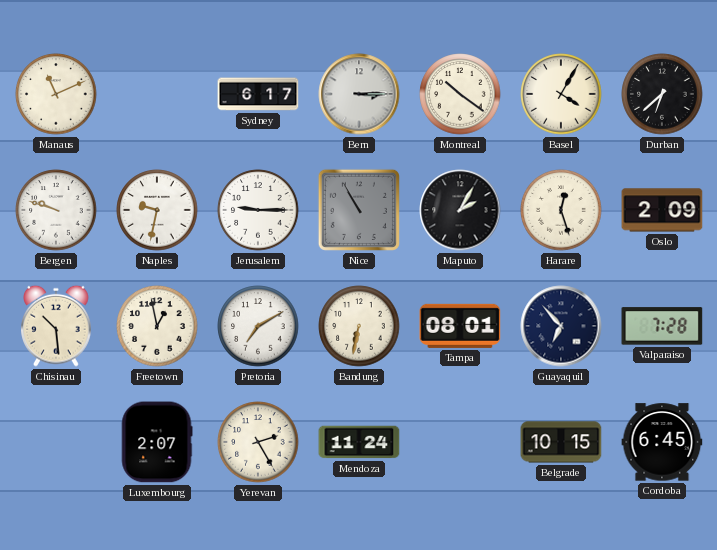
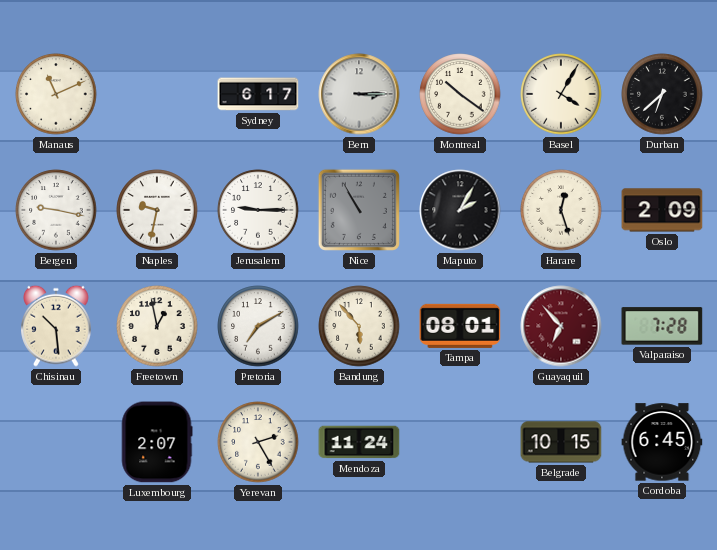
Bergen: 9:48 -> 9:17
Bandung: 6:32 -> 5:53
Guayaquil dial: navy -> burgundy
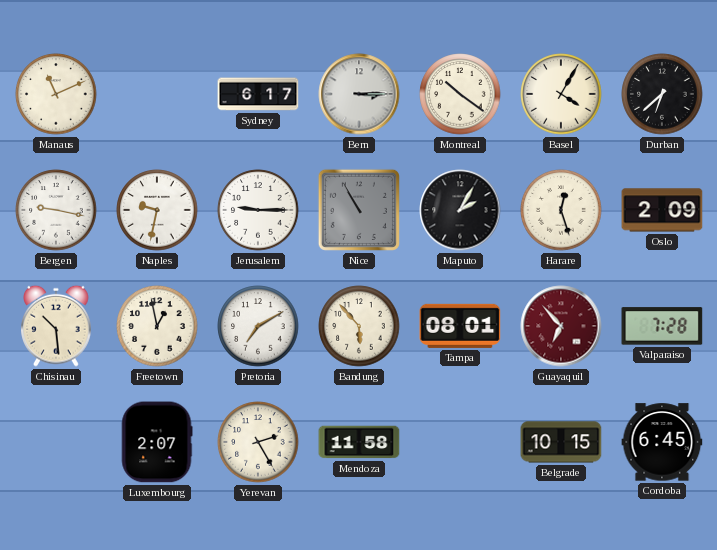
Mendoza: 11:24 -> 11:58
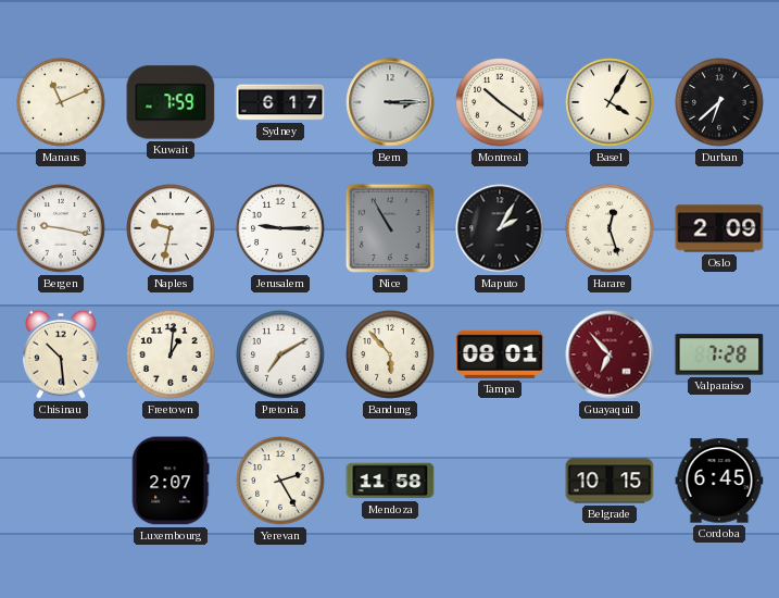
Kuwait: none -> 7:59
Freetown: 12:58 -> 1:01
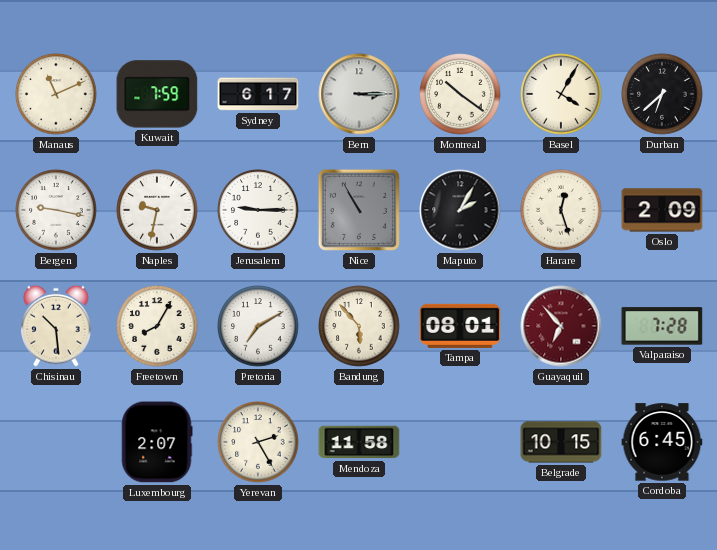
Freetown: 1:01 -> 8:05
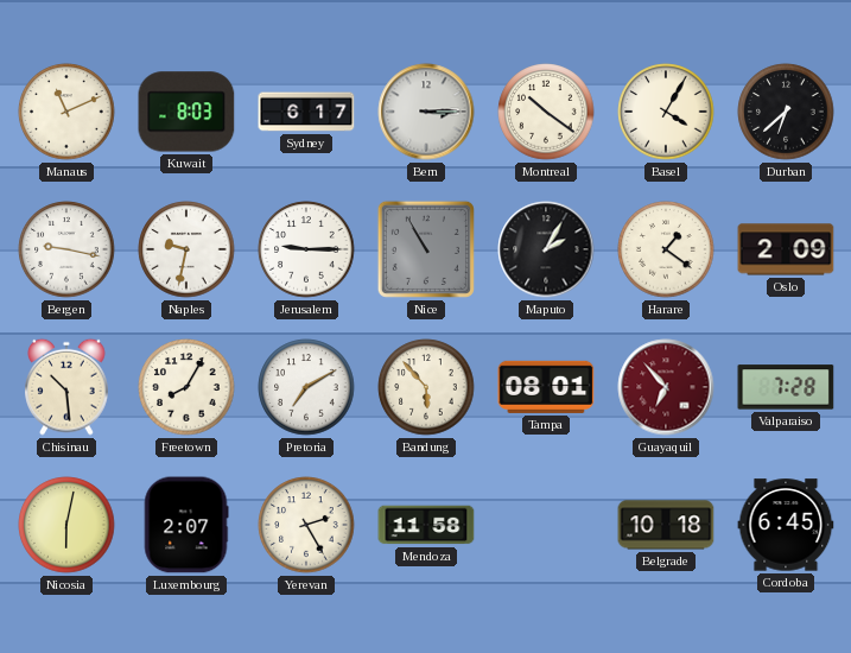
Kuwait: 7:59 -> 8:03
Harare: 12:27 -> 1:21
Nicosia: none -> 6:02
Belgrade: 10:15 -> 10:18
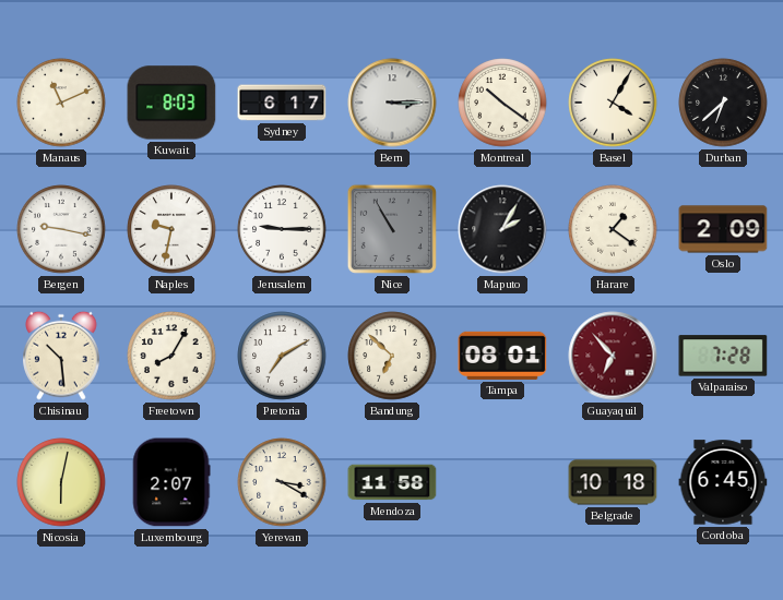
Bandung: 5:53 -> 6:52
Yerevan: 2:25 -> 3:20
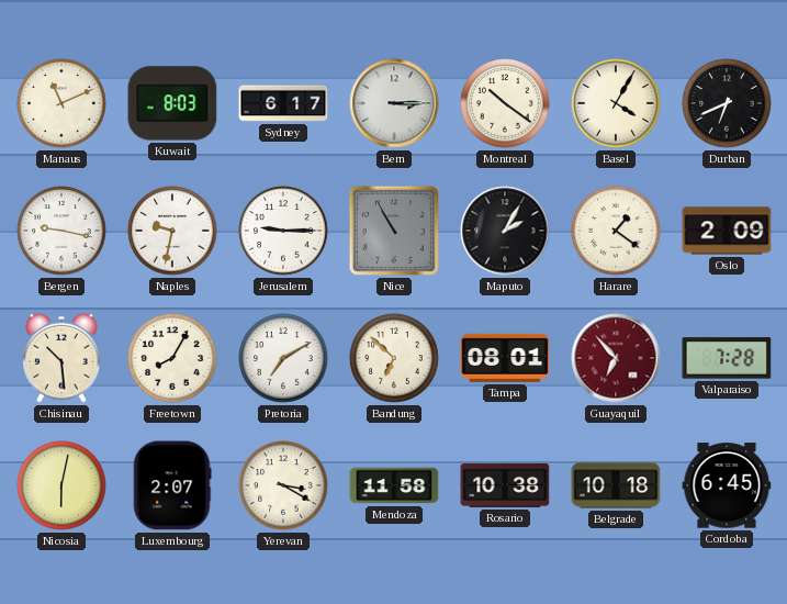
Durban: 6:38 -> 6:41
Rosario: none -> 10:38
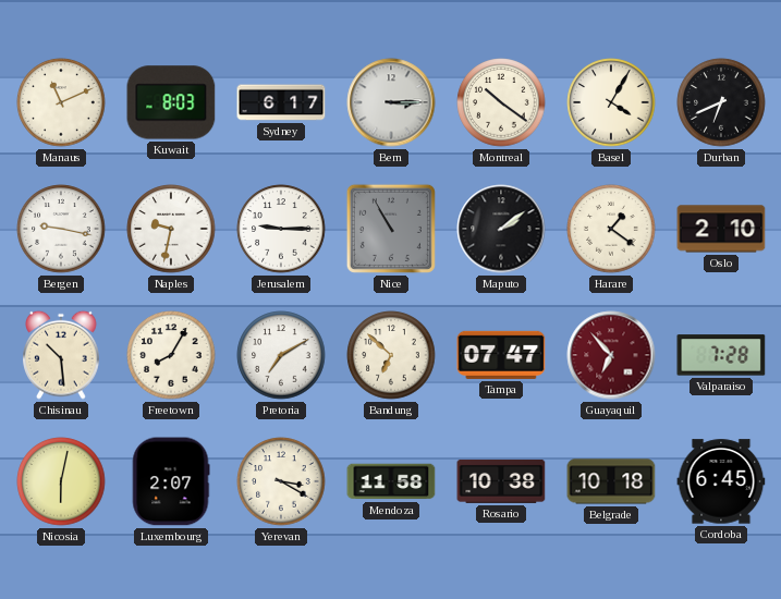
Maputo: 2:05 -> 2:09
Oslo: 2:09 -> 2:10
Tampa: 08:01 -> 07:47
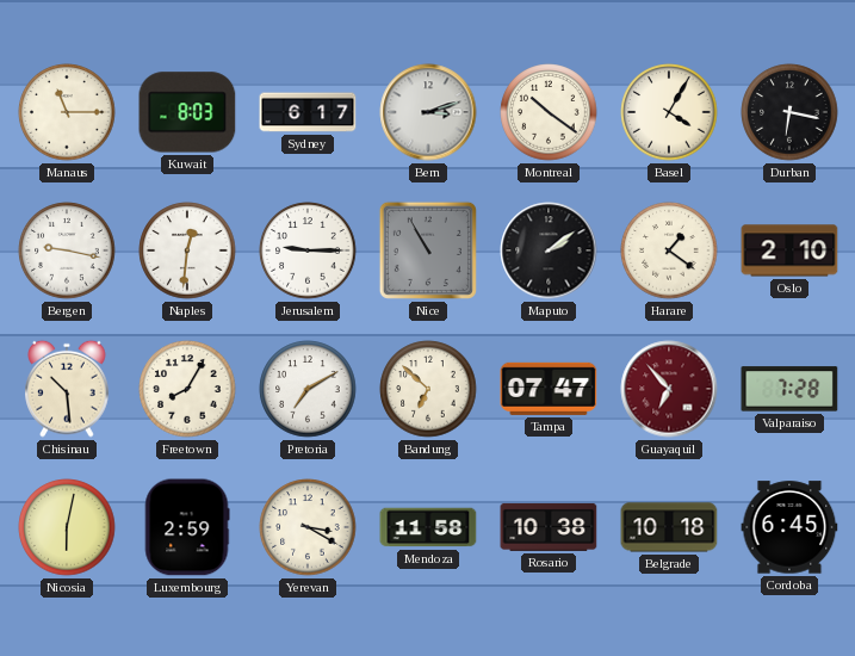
Manaus: 11:11 -> 11:15
Bern: 3:15 -> 3:12
Durban: 6:41 -> 6:17
Naples: 9:32 -> 12:31
Luxembourg: 2:07 -> 2:59
